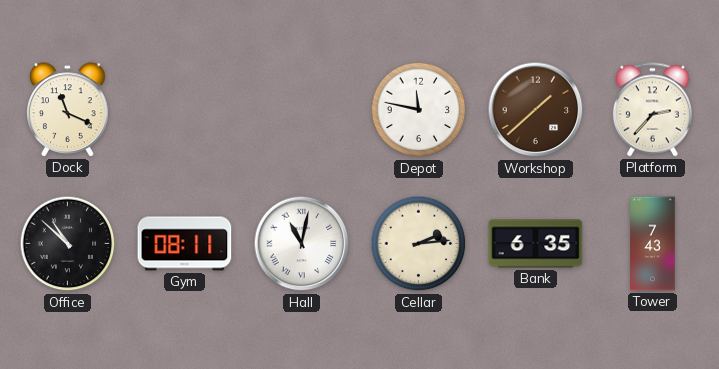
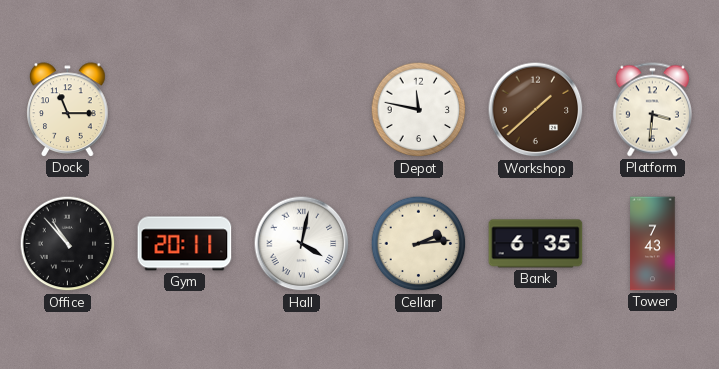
Dock: 11:19 -> 11:15
Platform: 2:37 -> 3:31
Office: 10:52 -> 10:53
Gym: 08:11 -> 20:11
Hall: 11:02 -> 4:02
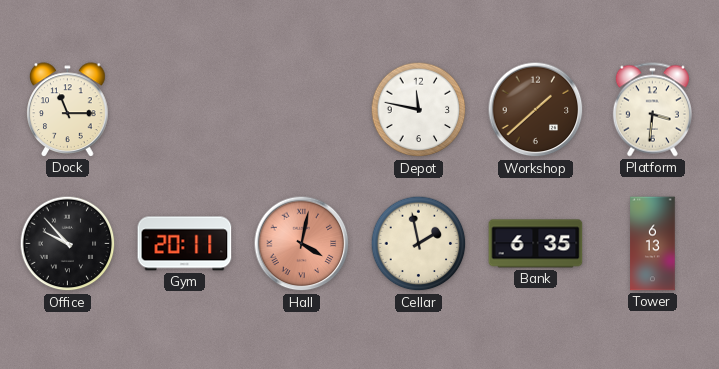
Office: 10:53 -> 9:53
Hall dial: white -> salmon
Cellar: 2:14 -> 1:58
Tower: 7:43 -> 6:13
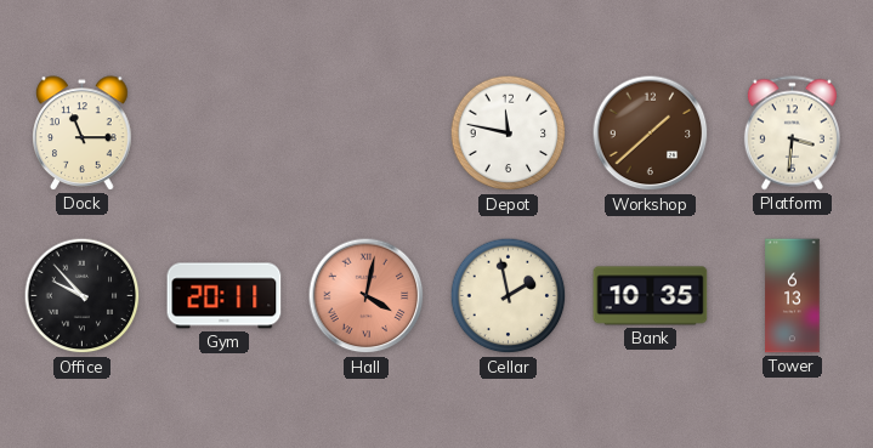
Bank: 6:35 -> 10:35
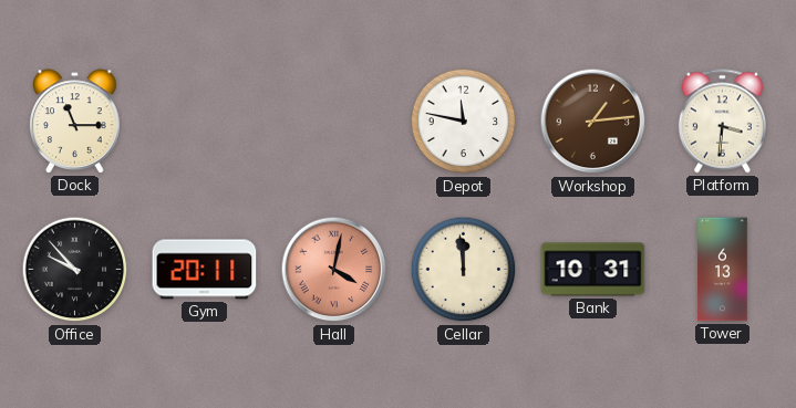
Workshop: 1:38 -> 1:14
Cellar: 1:58 -> 11:59
Bank: 10:35 -> 10:31
